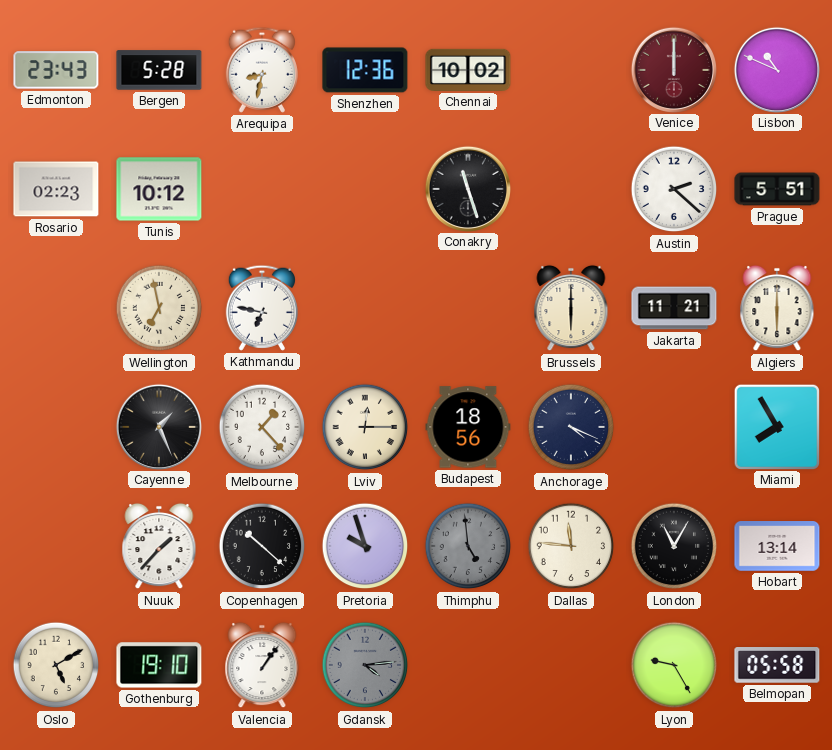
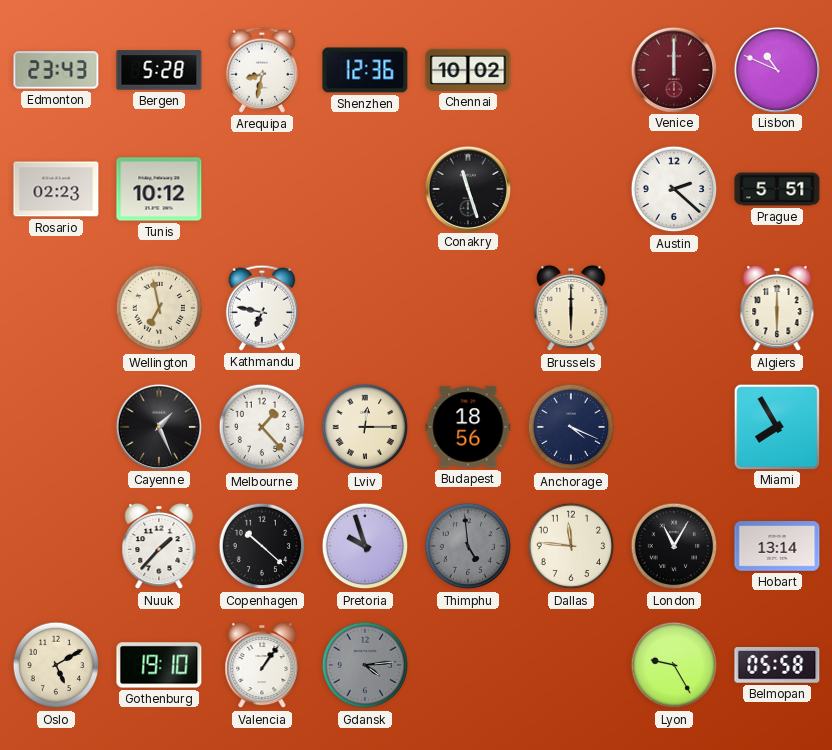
Jakarta: 11:21 -> none
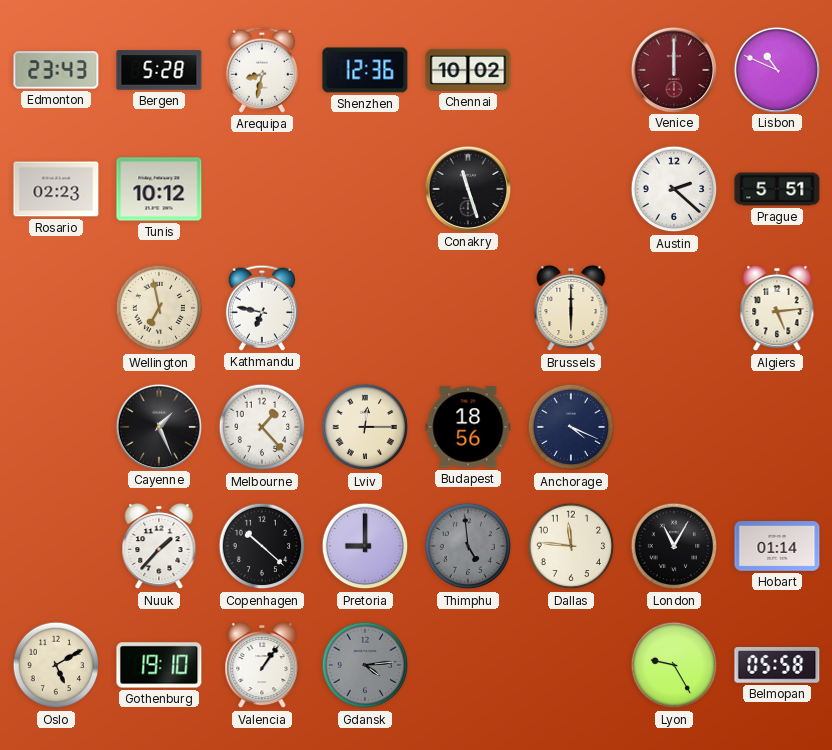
Algiers: 6:00 -> 5:14
Miami: 7:55 -> none
Pretoria: 9:57 -> 9:00
Hobart: 13:14 -> 01:14
